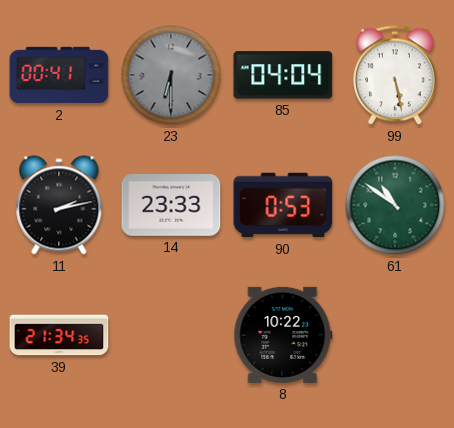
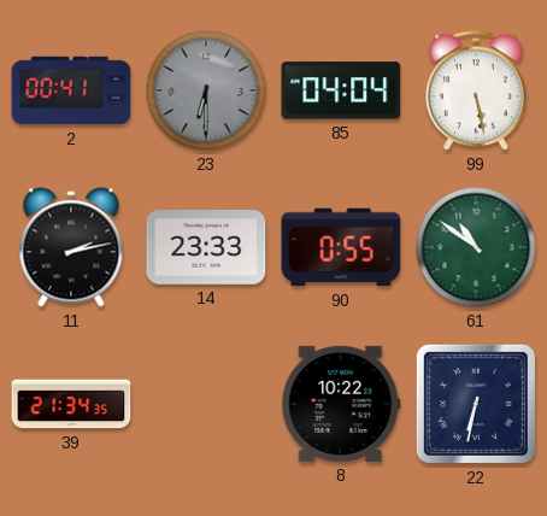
90: 0:53 -> 0:55
22: none -> 6:32
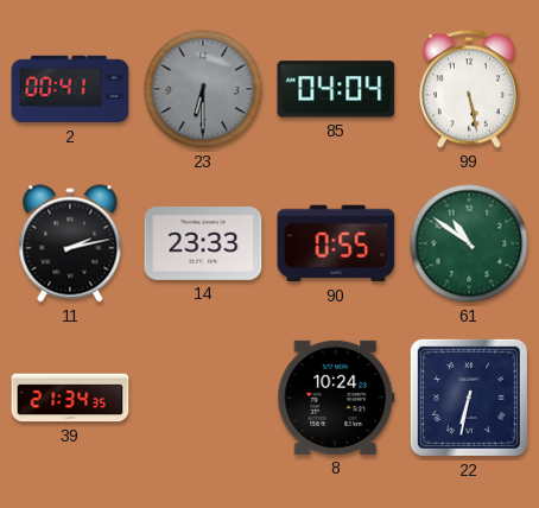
8: 10:22 -> 10:24
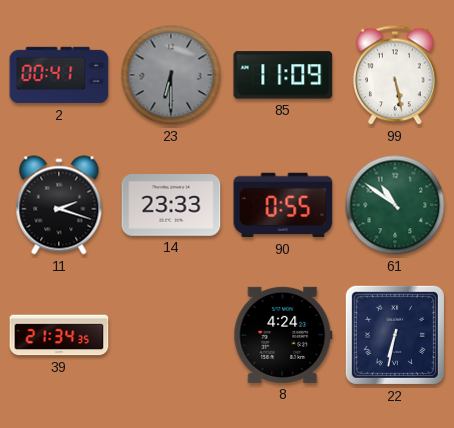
85: 04:04 -> 11:09
11: 2:13 -> 2:18
8: 10:24 -> 4:24
